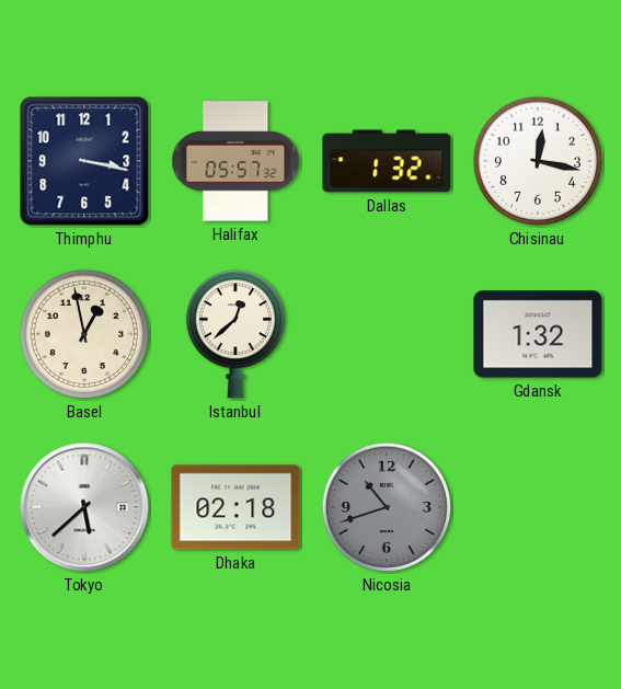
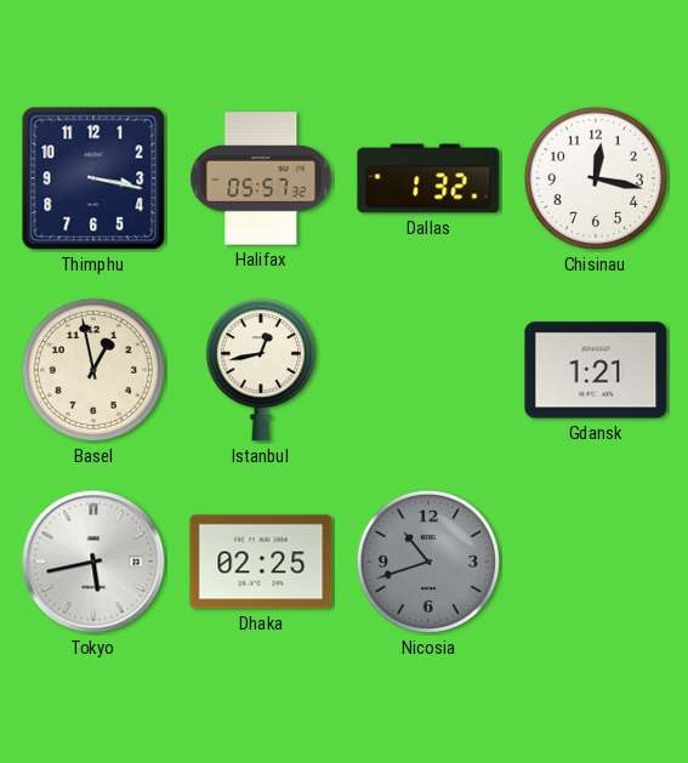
Istanbul: 12:38 -> 12:43
Gdansk: 1:32 -> 1:21
Tokyo: 5:38 -> 5:43
Dhaka: 02:18 -> 02:25
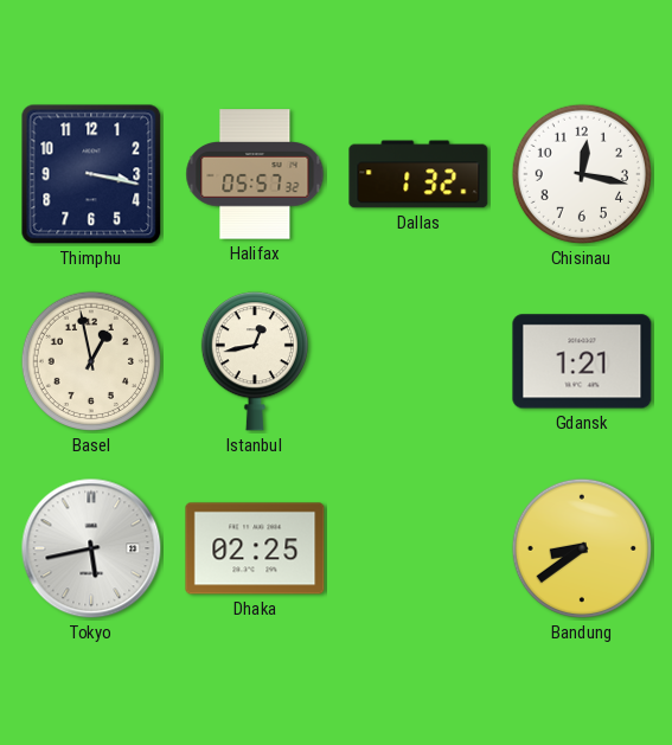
Nicosia: 10:42 -> none
Bandung: none -> 8:39
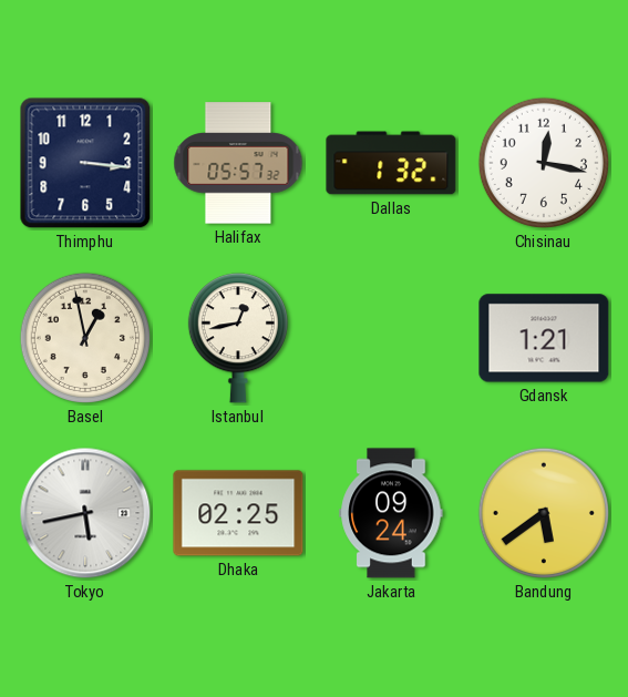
Thimphu: 3:17 -> 3:16
Jakarta: none -> 09:24
Bandung: 8:39 -> 5:39
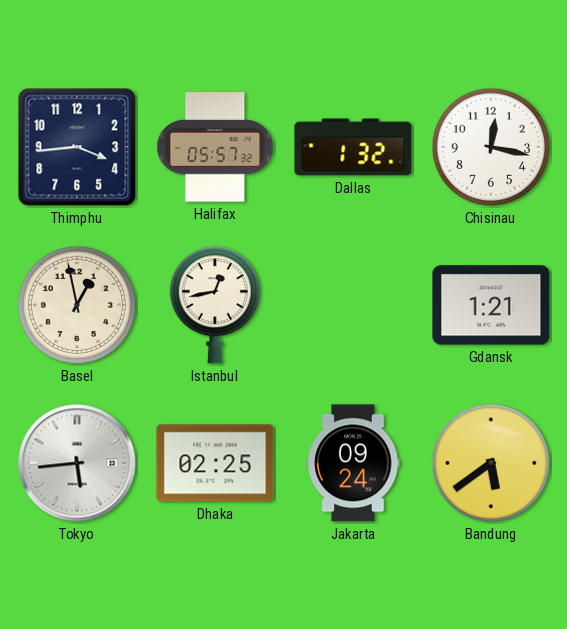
Thimphu: 3:16 -> 3:44
Tokyo: 5:43 -> 5:44
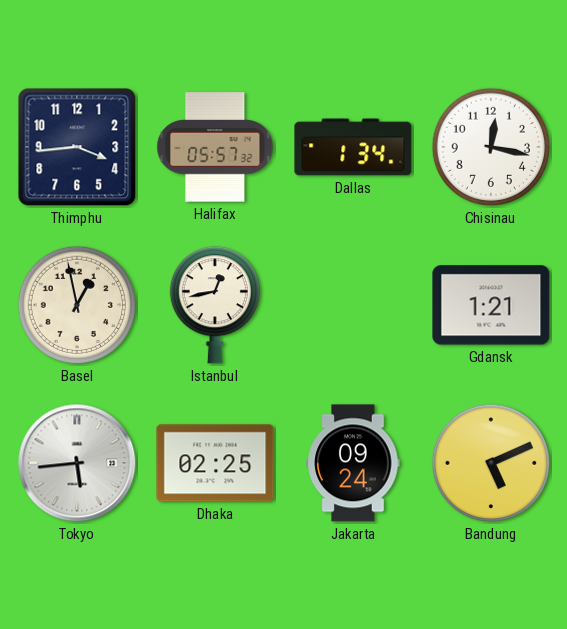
Dallas: 1:32 -> 1:34
Bandung: 5:39 -> 5:11
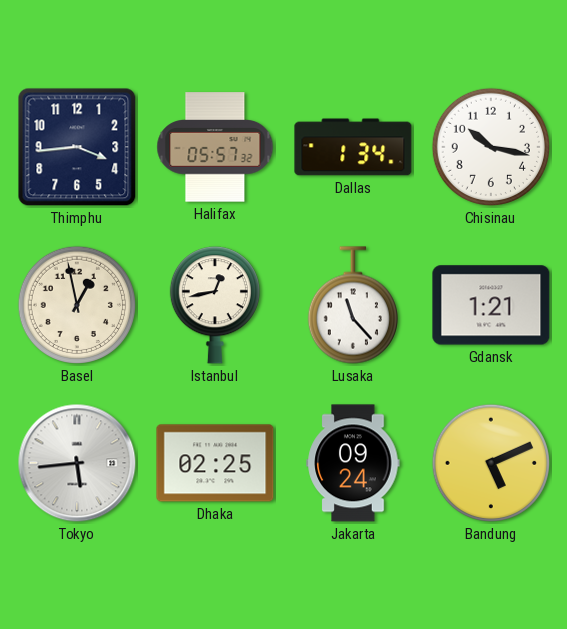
Chisinau: 12:17 -> 10:17
Lusaka: none -> 11:23
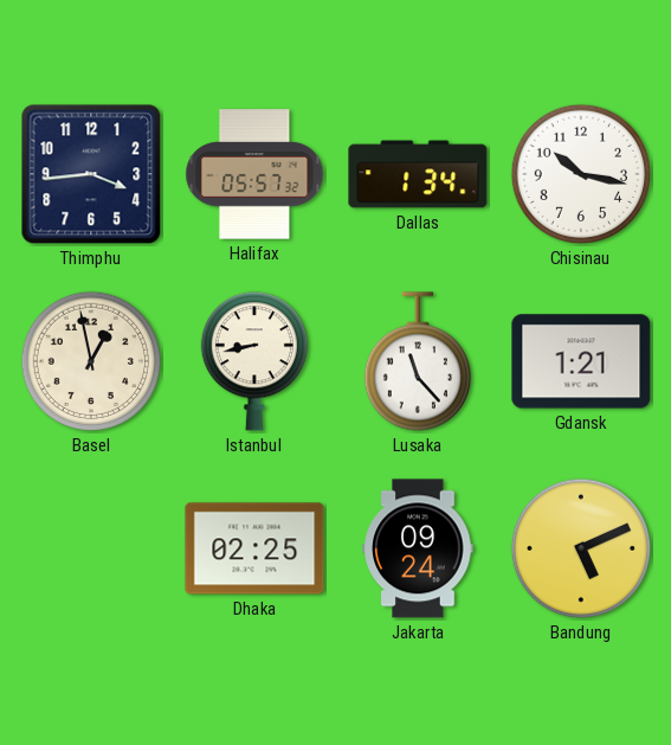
Istanbul: 12:43 -> 8:43
Tokyo: 5:44 -> none
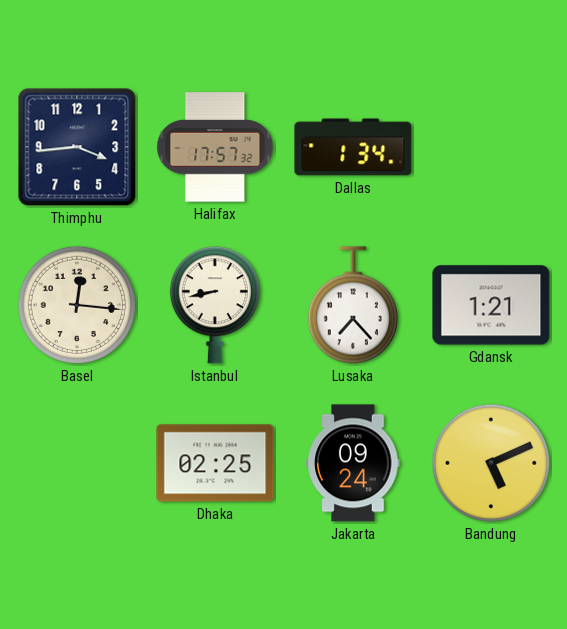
Halifax: 05:57 -> 17:57
Chisinau: 10:17 -> none
Basel: 12:58 -> 12:16
Lusaka: 11:23 -> 7:23
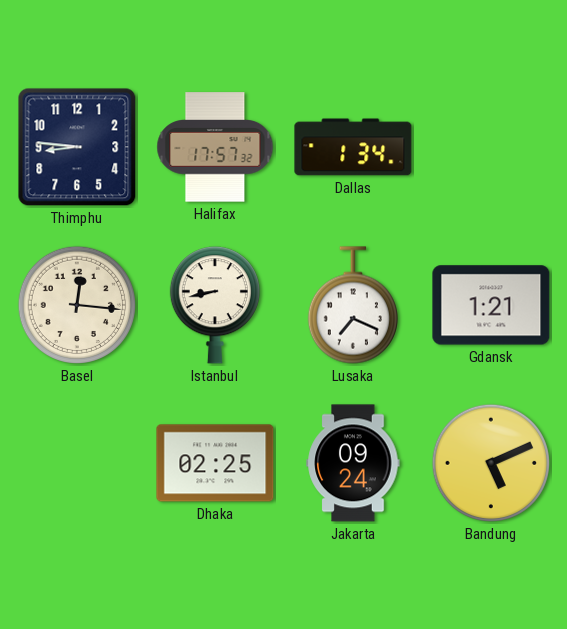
Thimphu: 3:44 -> 8:46
Lusaka: 7:23 -> 7:19
